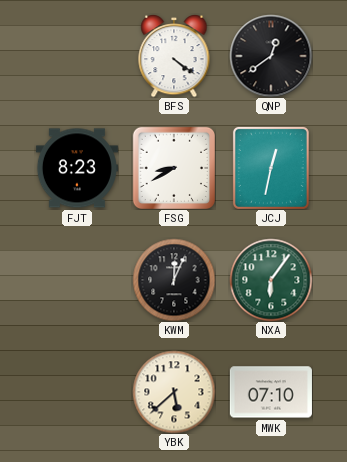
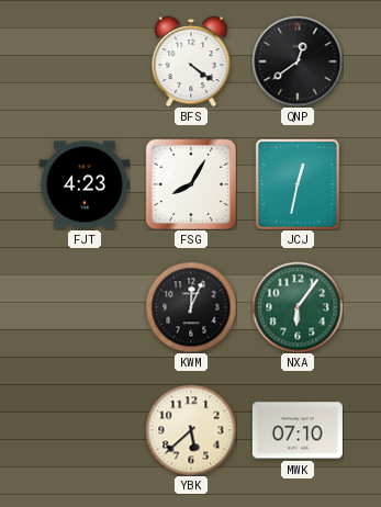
FJT: 8:23 -> 4:23
FSG: 8:40 -> 8:05
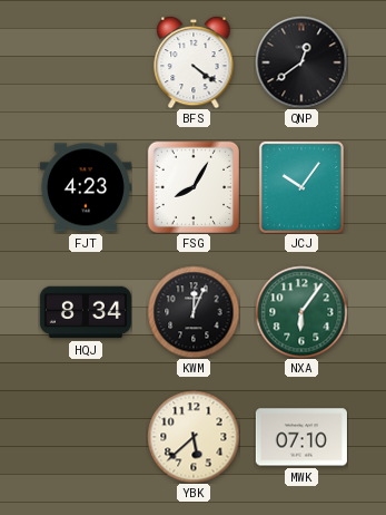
JCJ: 12:32 -> 10:06
HQJ: none -> 8:34
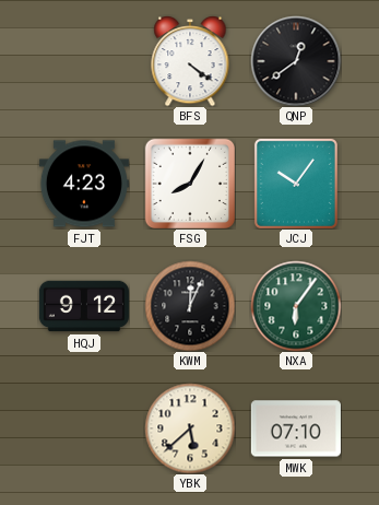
HQJ: 8:34 -> 9:12
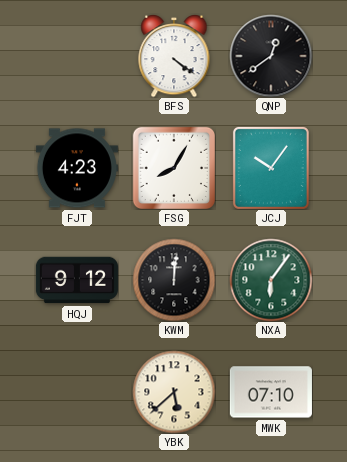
KWM: 12:04 -> 12:01
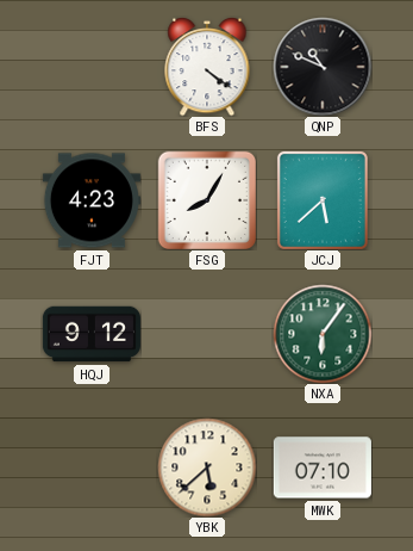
QNP: 12:39 -> 10:49
JCJ: 10:06 -> 5:38
KWM: 12:01 -> none
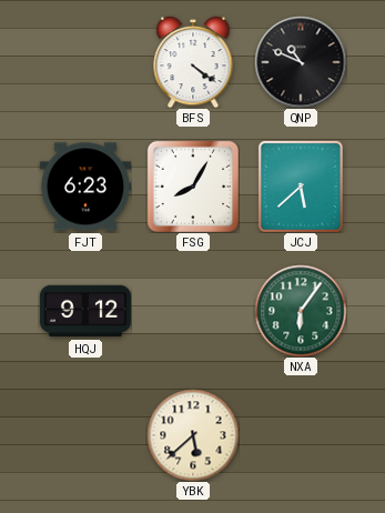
FJT: 4:23 -> 6:23
MWK: 07:10 -> none
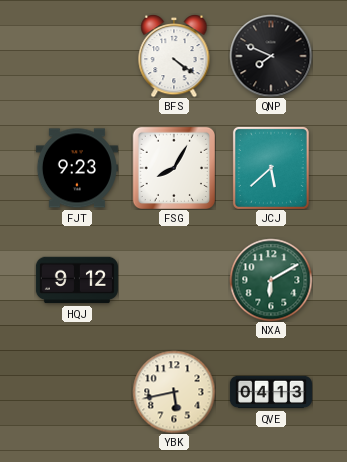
QNP: 10:49 -> 7:49
FJT: 6:23 -> 9:23
NXA: 6:06 -> 6:10
YBK: 5:38 -> 5:43
QVE: none -> 04:13
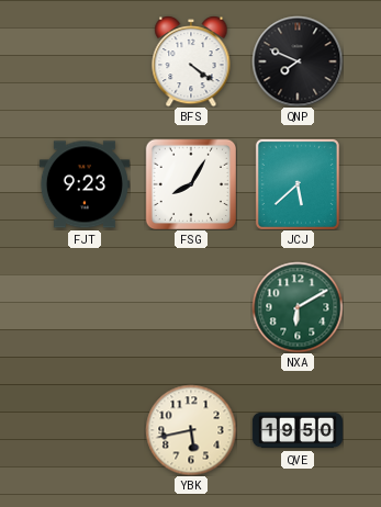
HQJ: 9:12 -> none
QVE: 04:13 -> 19:50
